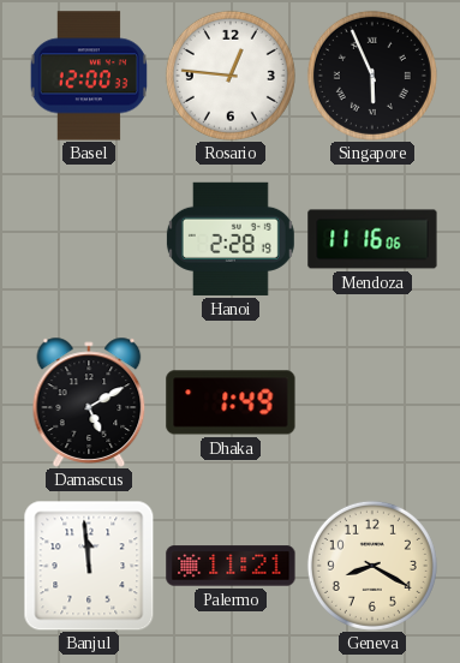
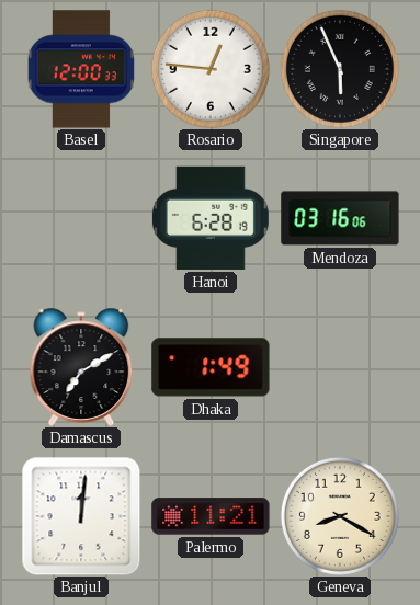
Hanoi: 2:28 -> 6:28
Mendoza: 11:16 -> 03:16
Damascus: 5:10 -> 7:10
Banjul: 11:59 -> 12:01
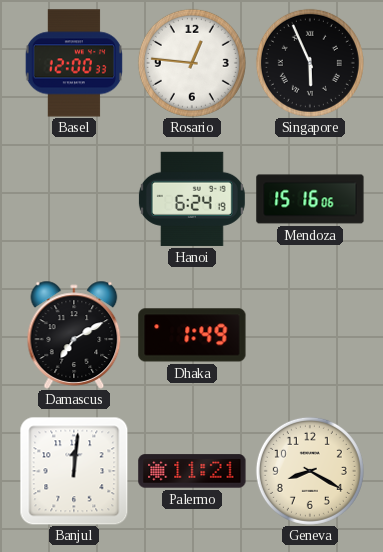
Hanoi: 6:28 -> 6:24
Mendoza: 03:16 -> 15:16
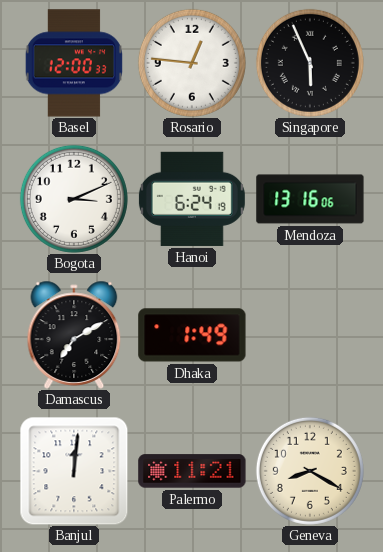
Bogota: none -> 3:11
Mendoza: 15:16 -> 13:16
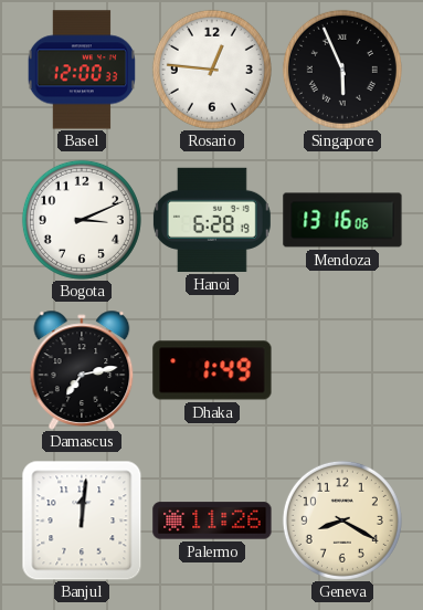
Hanoi: 6:24 -> 6:28
Damascus: 7:10 -> 7:13
Palermo: 11:21 -> 11:26
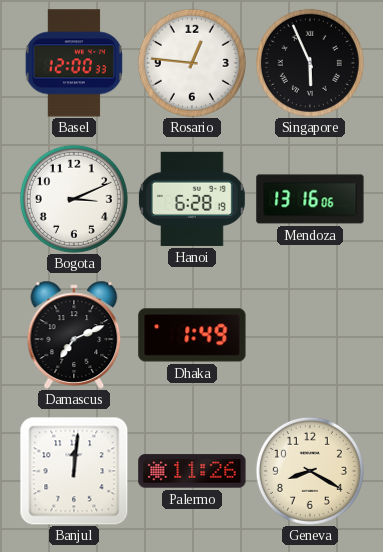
Damascus: 7:13 -> 7:11
